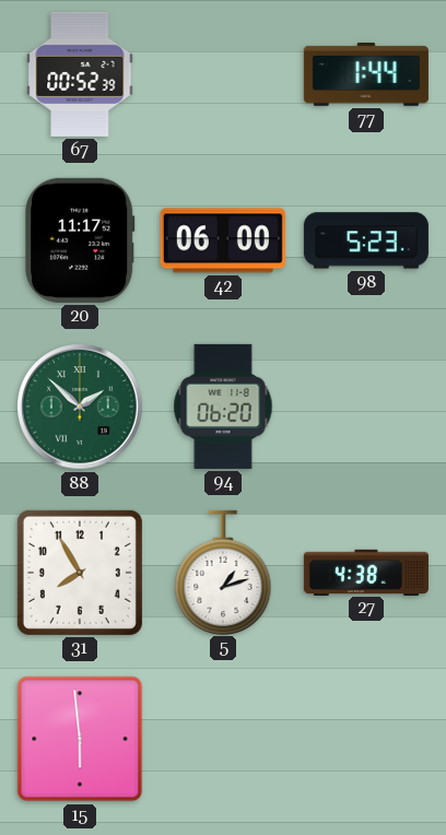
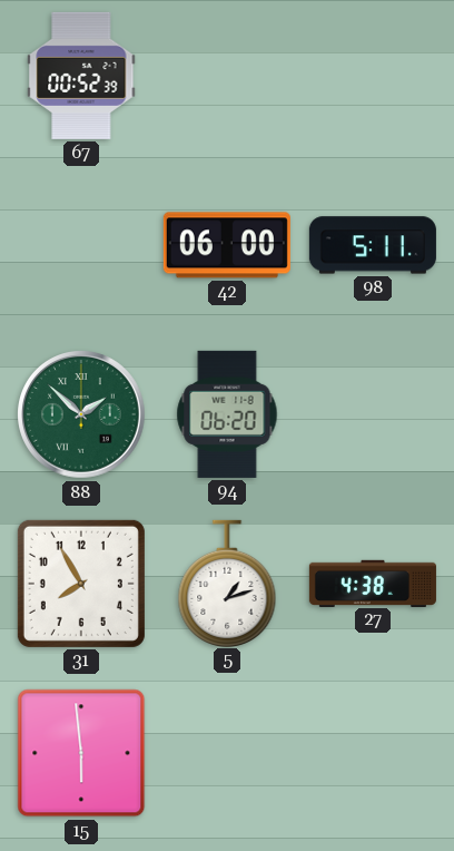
77: 1:44 -> none
20: 11:17 -> none
98: 5:23 -> 5:11
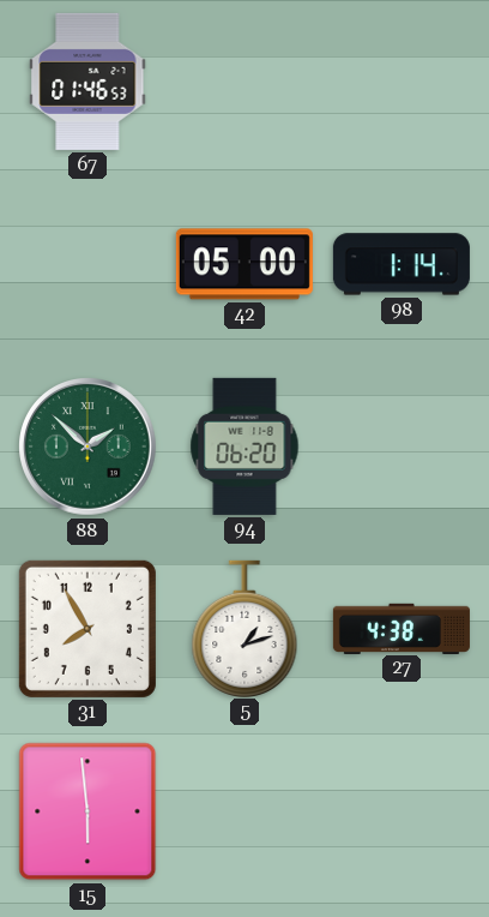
67: 00:52 -> 01:46
42: 06:00 -> 05:00
98: 5:11 -> 1:14
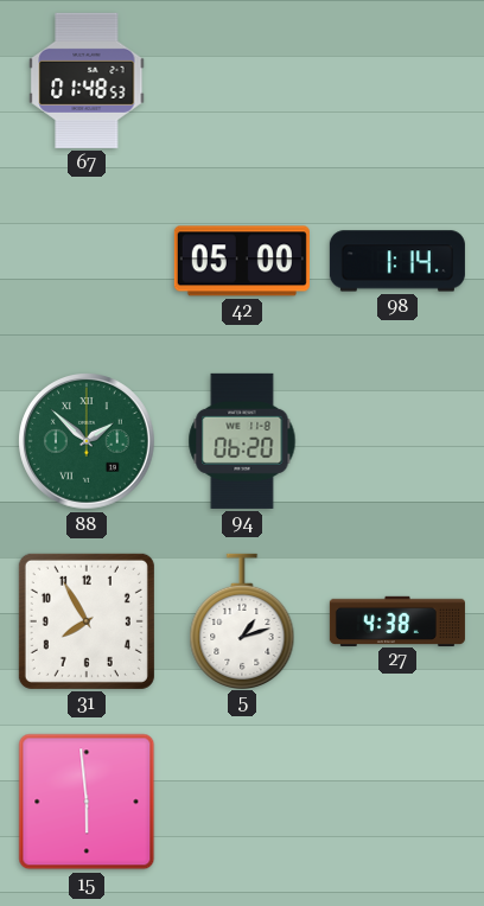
67: 01:46 -> 01:48
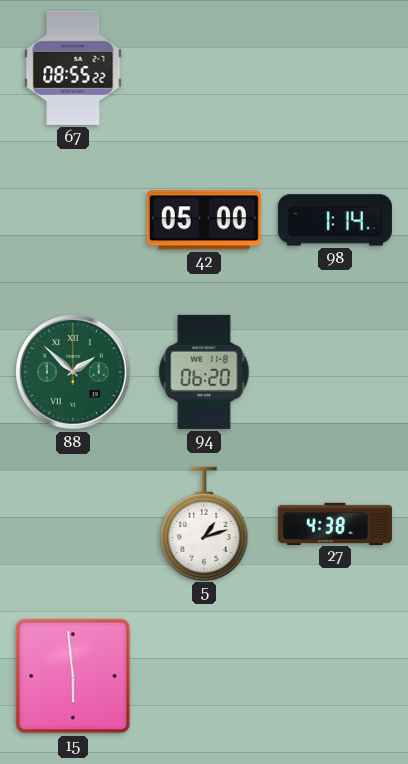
67: 01:48 -> 08:55
31: 7:55 -> none
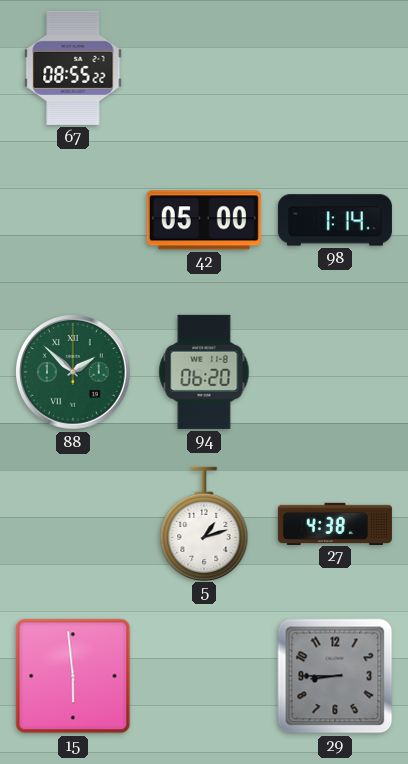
29: none -> 8:45
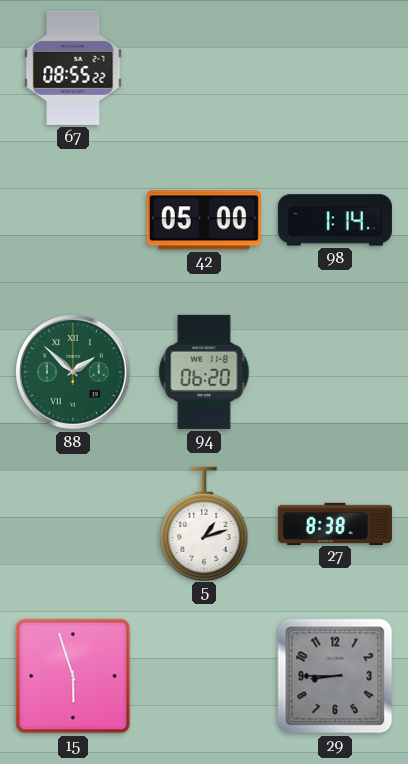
27: 4:38 -> 8:38
15: 5:59 -> 5:57
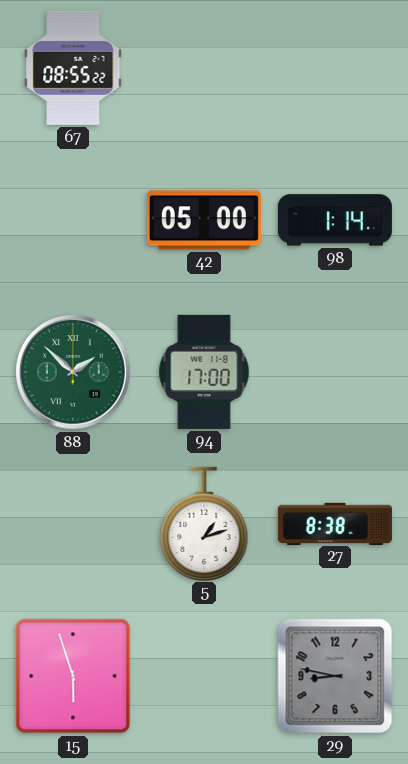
94: 06:20 -> 17:00
29: 8:45 -> 8:47
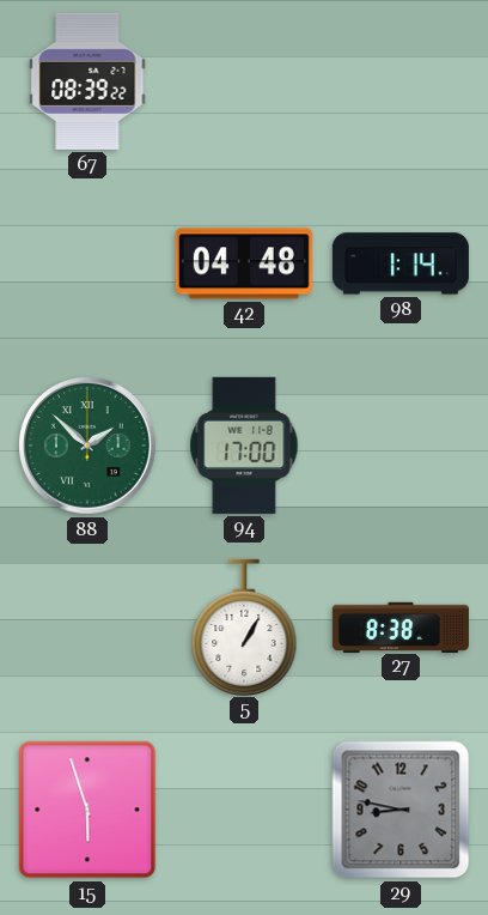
67: 08:55 -> 08:39
42: 05:00 -> 04:48
5: 1:12 -> 1:05
